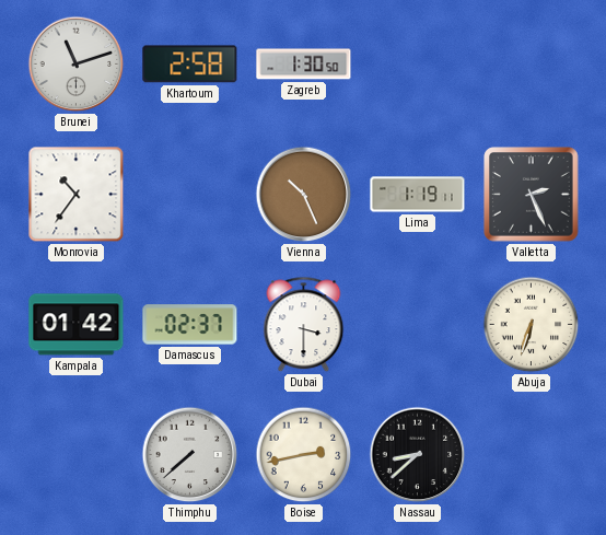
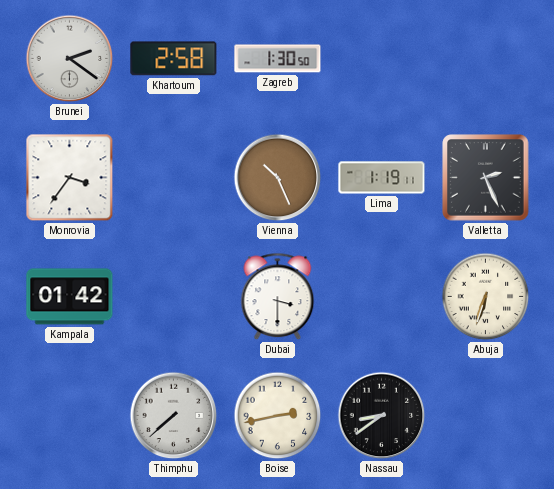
Brunei: 11:12 -> 2:21
Monrovia: 10:36 -> 3:36
Damascus: 02:37 -> none
Nassau: 8:38 -> 8:39
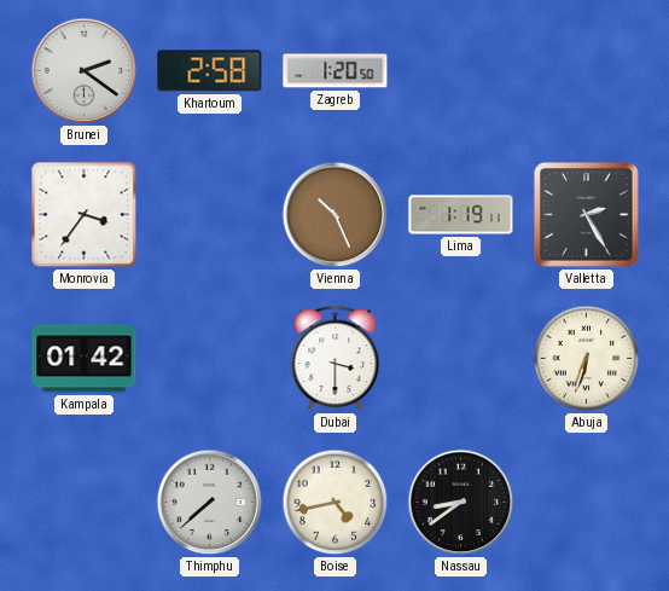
Zagreb: 1:30 -> 1:20
Valletta: 2:26 -> 2:25
Boise: 2:43 -> 4:43
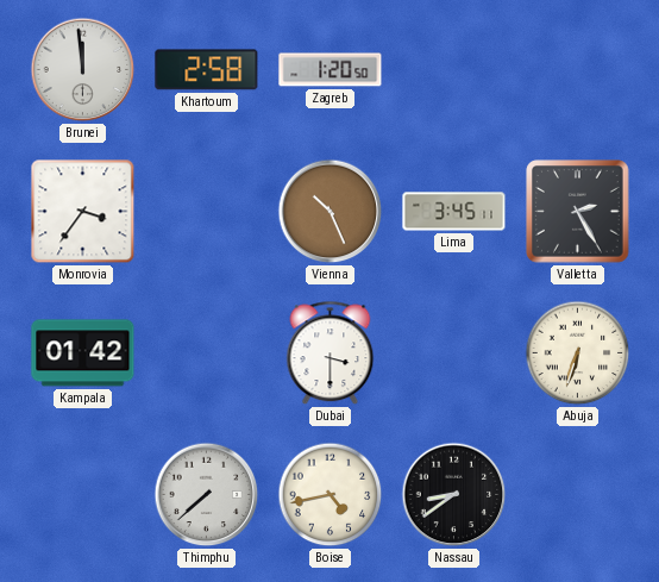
Brunei: 2:21 -> 11:59
Lima: 1:19 -> 3:45
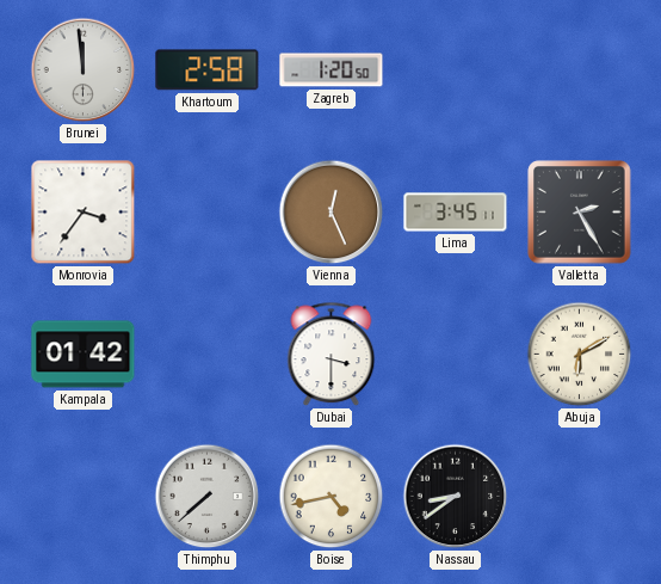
Vienna: 10:26 -> 12:26
Abuja: 6:33 -> 6:10
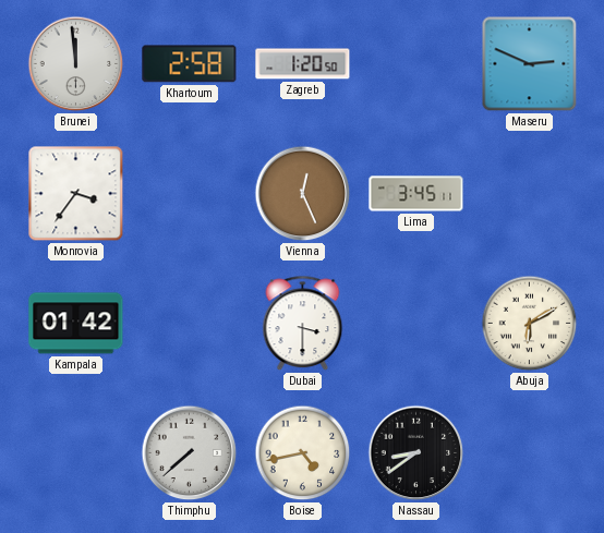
Maseru: none -> 2:49
Valletta: 2:25 -> none
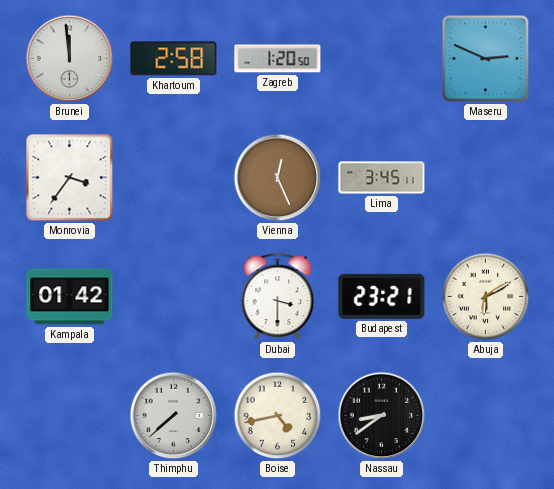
Budapest: none -> 23:21
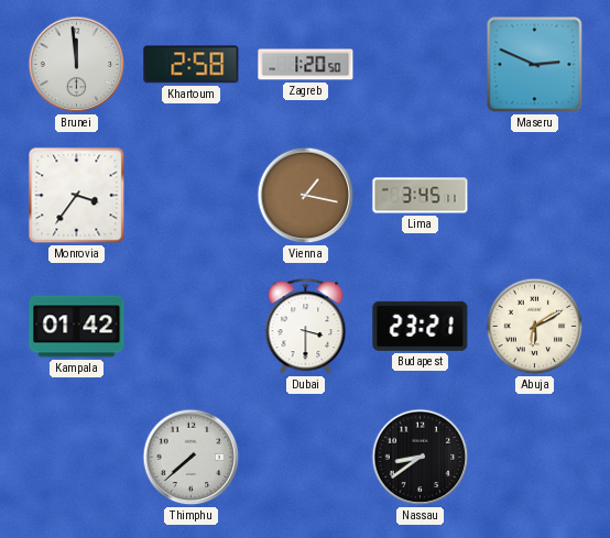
Vienna: 12:26 -> 1:17
Boise: 4:43 -> none
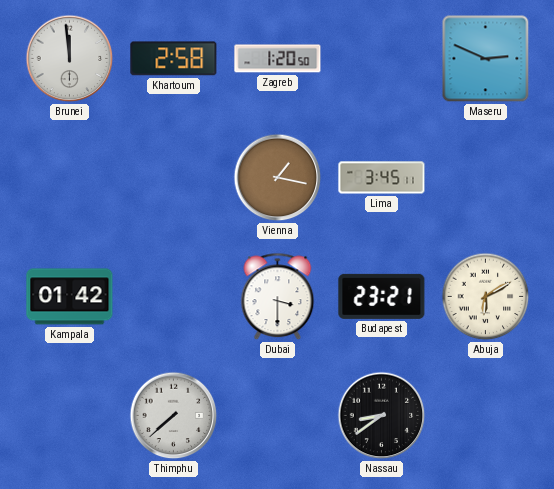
Monrovia: 3:36 -> none
